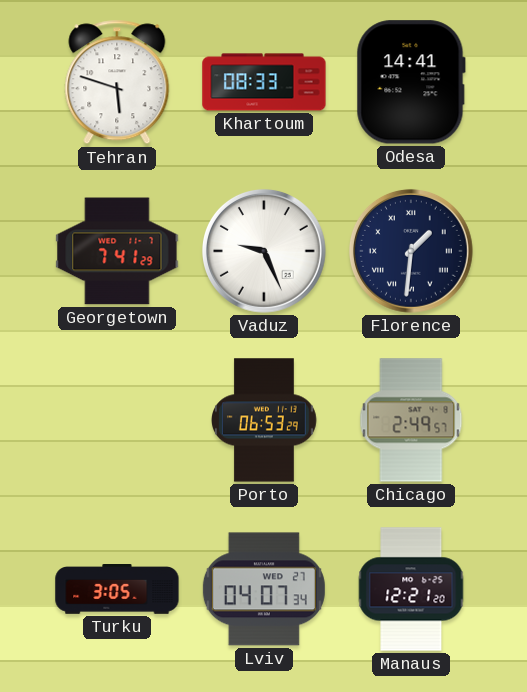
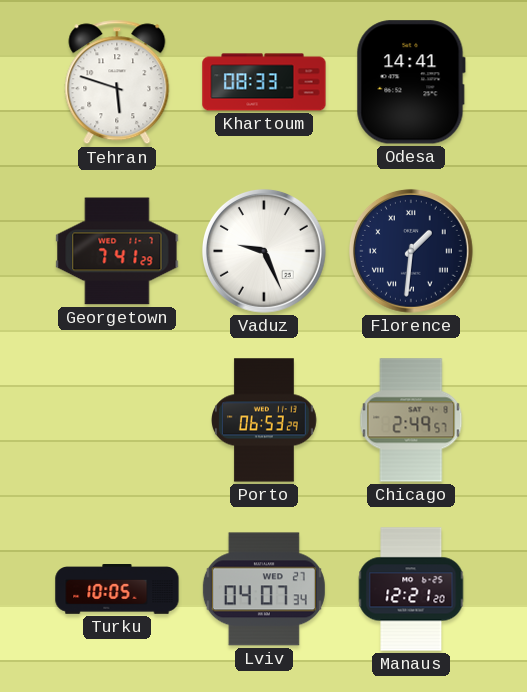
Turku: 3:05 -> 10:05
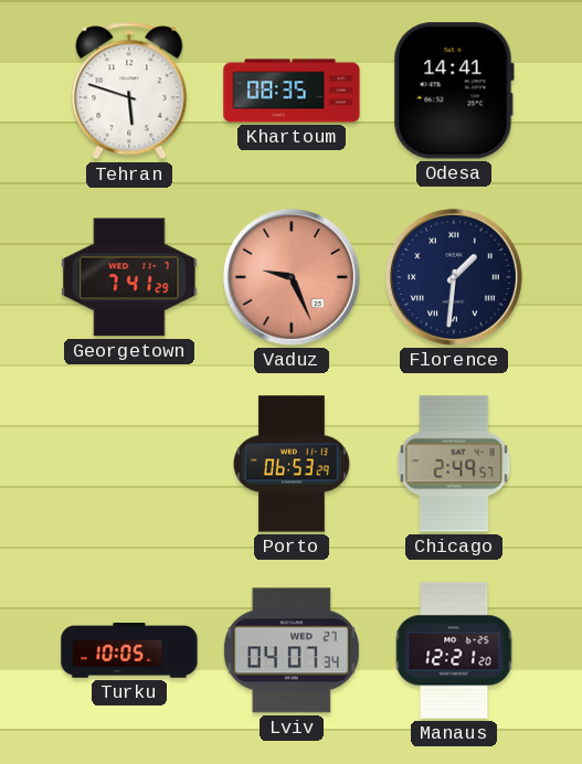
Khartoum: 08:33 -> 08:35
Vaduz dial: white -> salmon
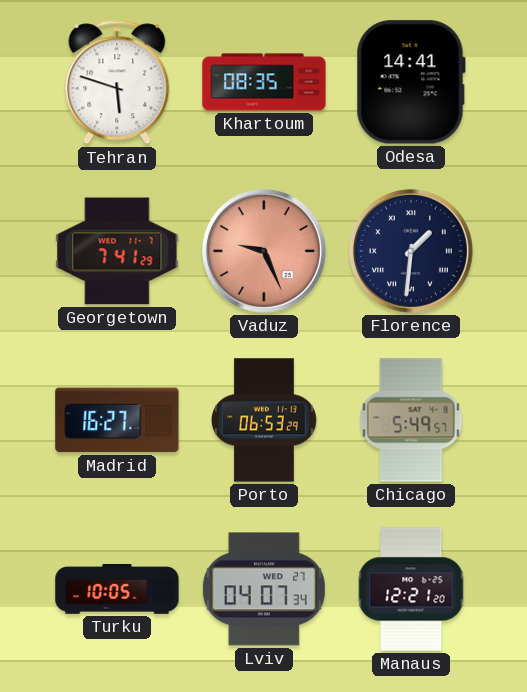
Madrid: none -> 16:27
Chicago: 2:49 -> 5:49
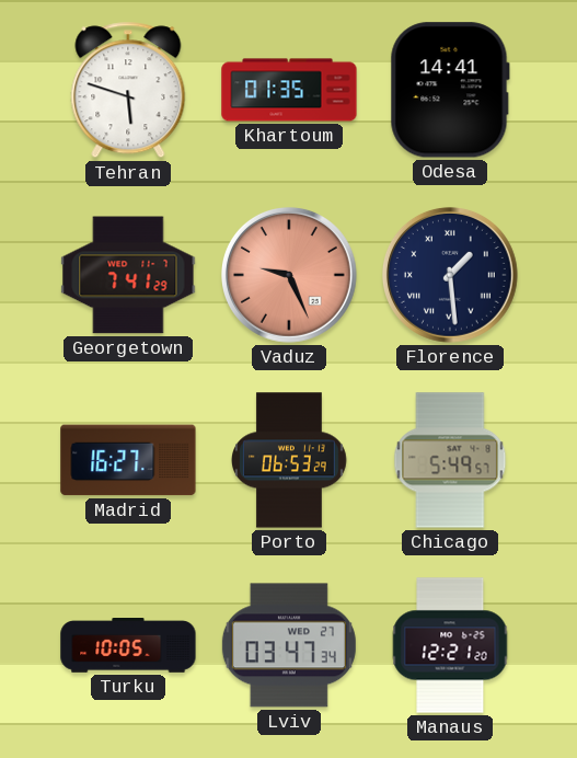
Khartoum: 08:35 -> 01:35
Florence: 1:31 -> 1:29
Lviv: 04:07 -> 03:47
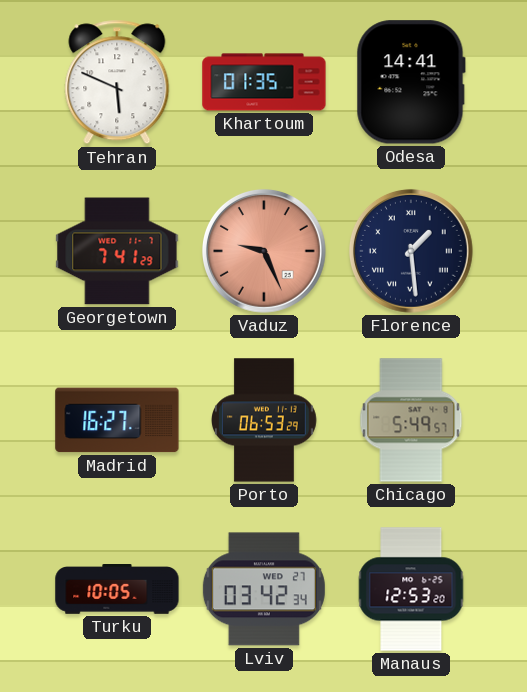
Tehran: 5:48 -> 5:49
Lviv: 03:47 -> 03:42
Manaus: 12:21 -> 12:53
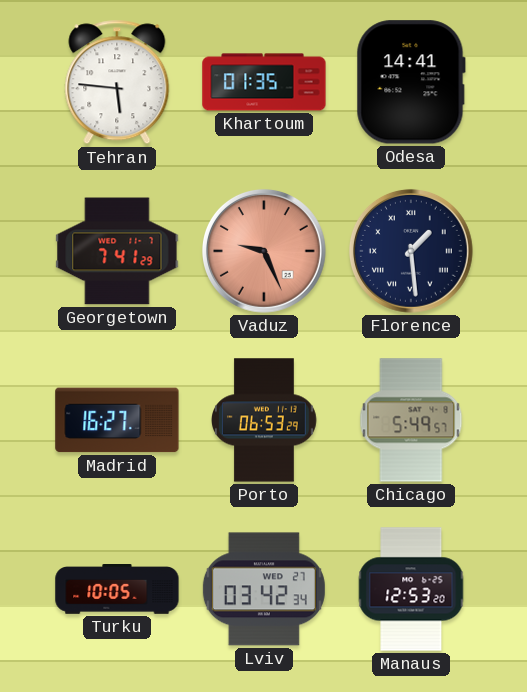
Tehran: 5:49 -> 5:46
